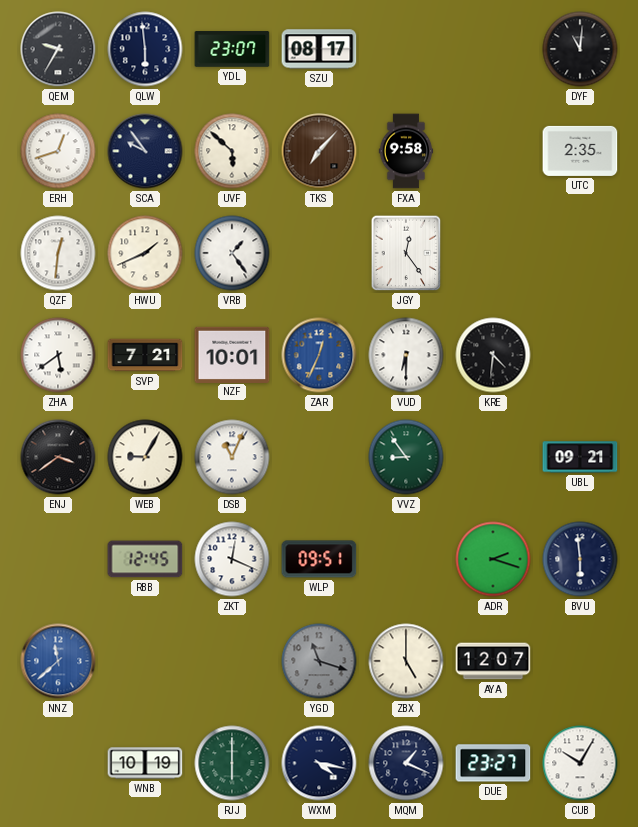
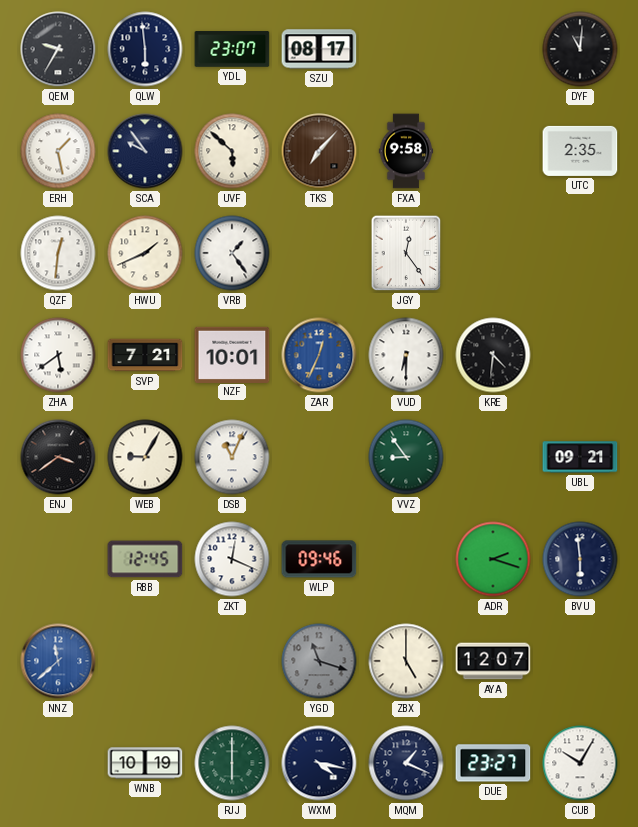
ERH: 12:42 -> 1:28
WLP: 09:51 -> 09:46
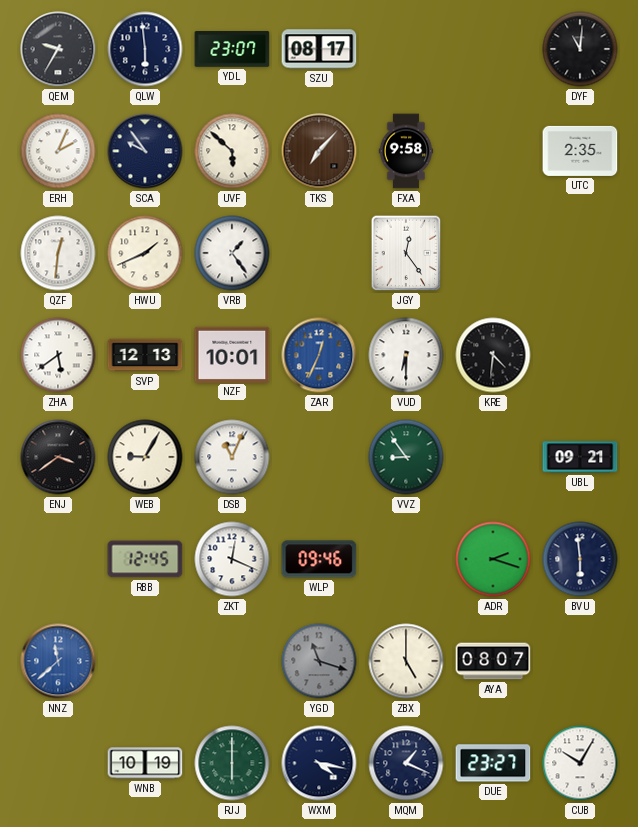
ERH: 1:28 -> 2:04
SVP: 7:21 -> 12:13
AYA: 12:07 -> 08:07
